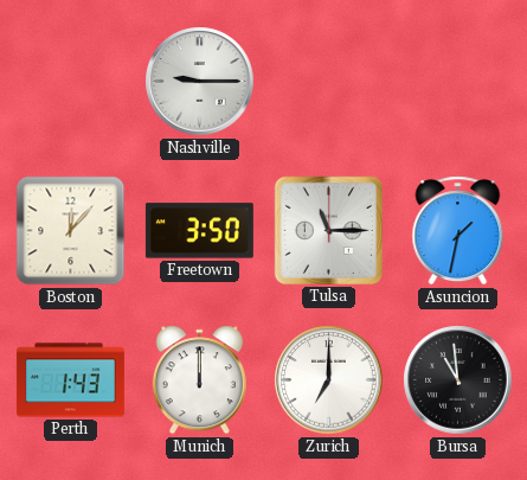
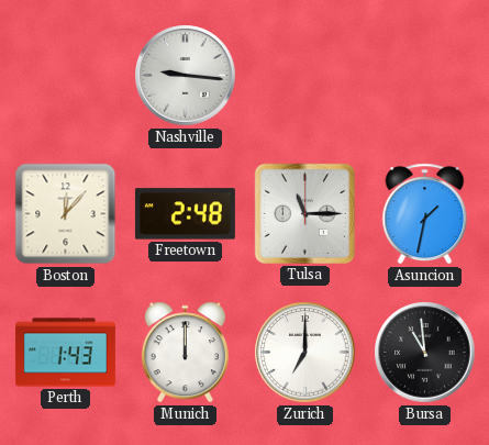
Nashville: 9:15 -> 9:16
Freetown: 3:50 -> 2:48
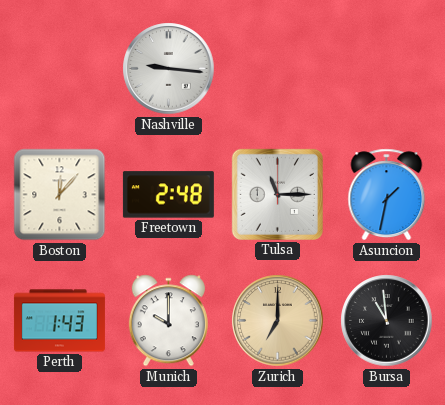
Munich: 12:00 -> 10:00
Zurich dial: white -> champagne
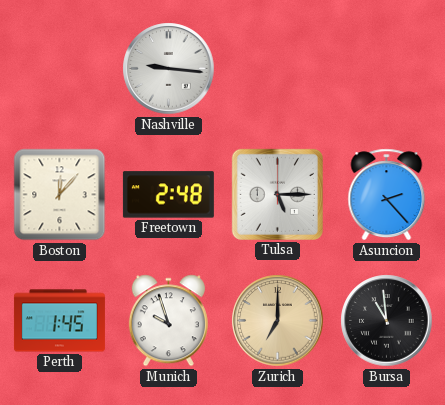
Tulsa: 11:15 -> 5:15
Asuncion: 1:32 -> 2:23
Perth: 1:43 -> 1:45
Munich: 10:00 -> 9:57
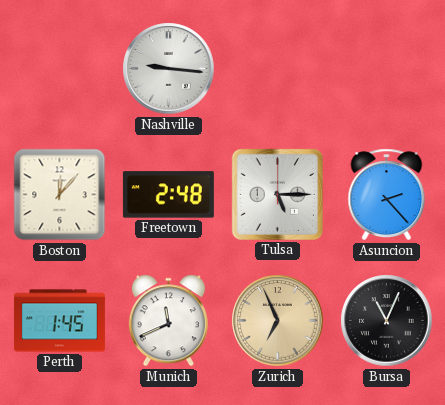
Munich: 9:57 -> 11:41
Zurich: 7:00 -> 6:56
Bursa: 10:59 -> 11:04
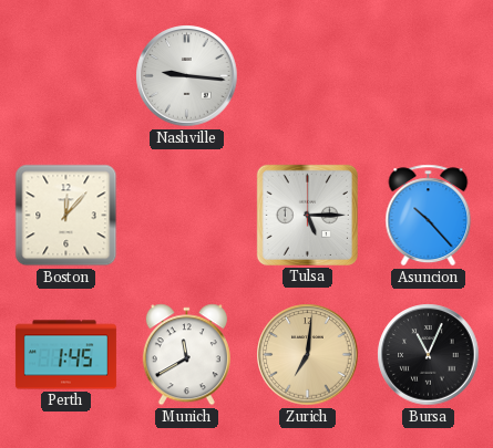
Freetown: 2:48 -> none
Asuncion: 2:23 -> 10:23
Munich: 11:41 -> 11:40
Zurich: 6:56 -> 7:01
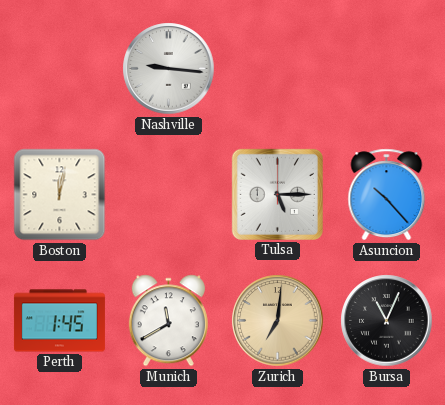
Boston: 12:07 -> 12:02
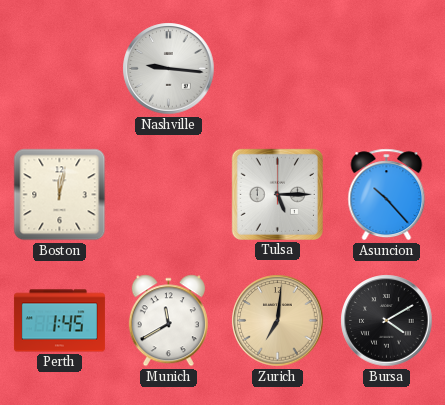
Bursa: 11:04 -> 4:10
